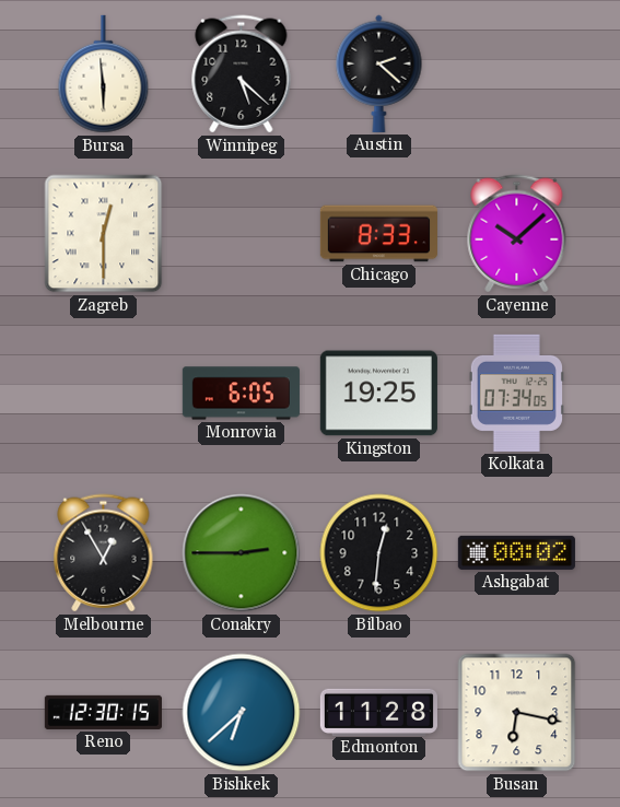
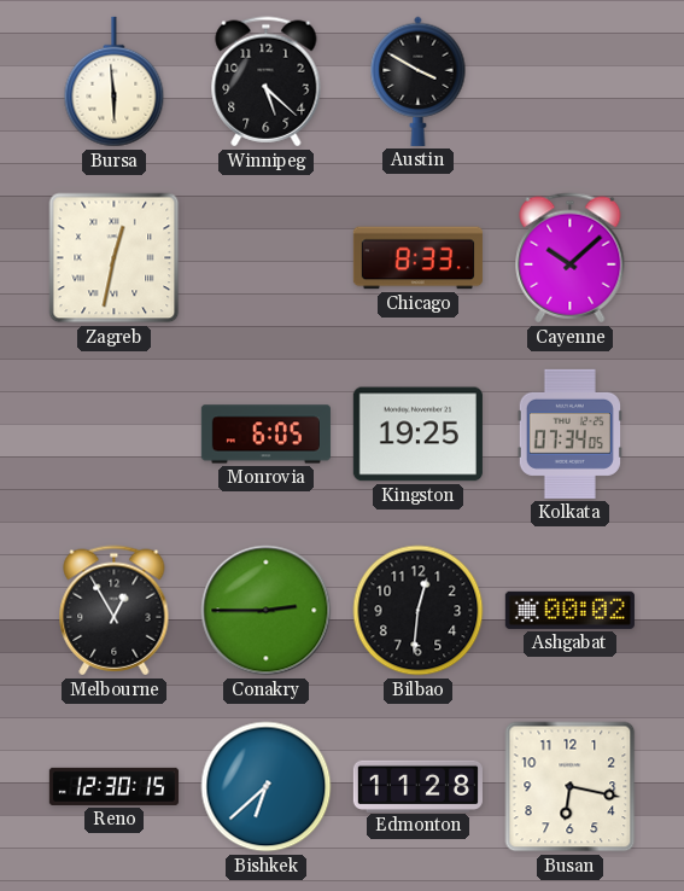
Austin: 2:22 -> 3:50
Zagreb: 12:30 -> 12:32
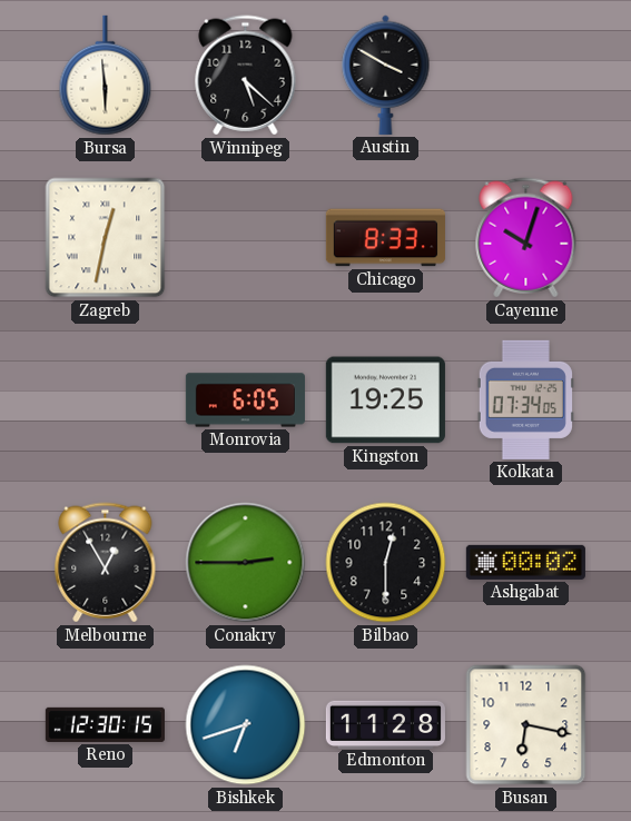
Cayenne: 10:08 -> 10:03
Bilbao: 12:31 -> 12:30
Bishkek: 6:38 -> 6:42
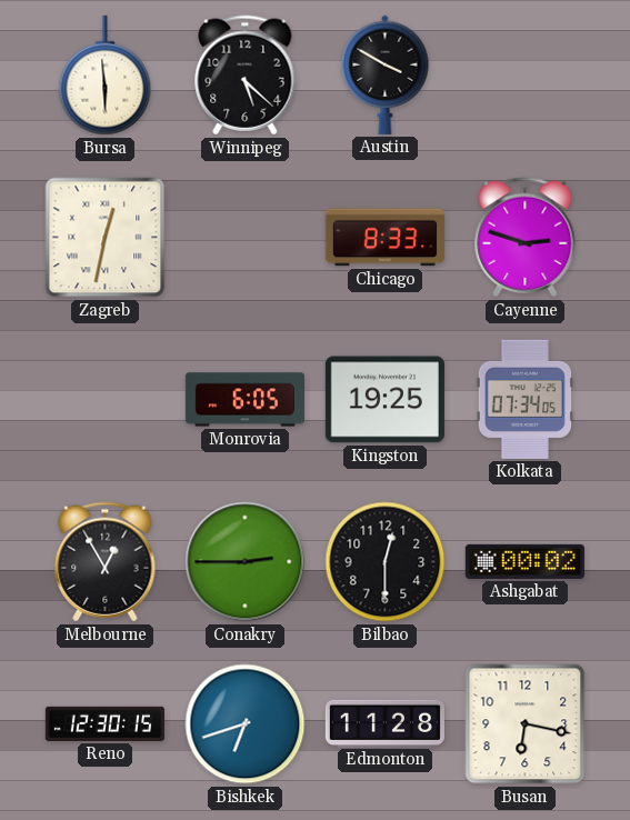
Cayenne: 10:03 -> 2:48
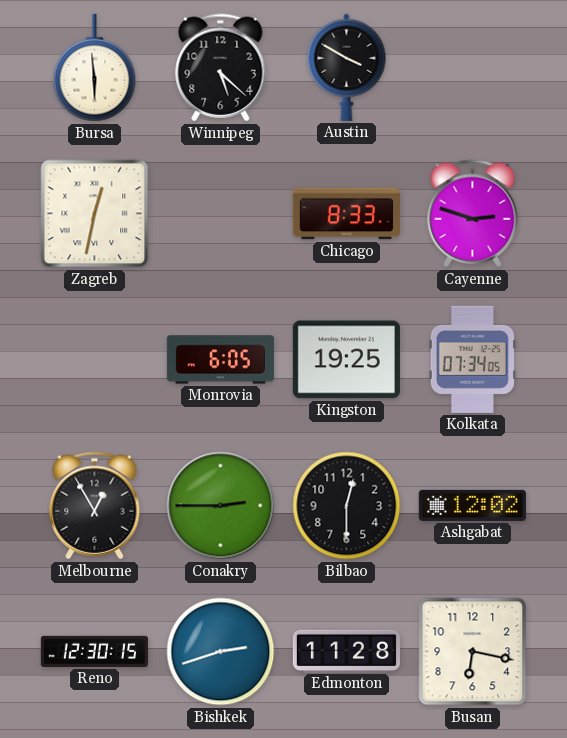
Ashgabat: 00:02 -> 12:02
Bishkek: 6:42 -> 2:42
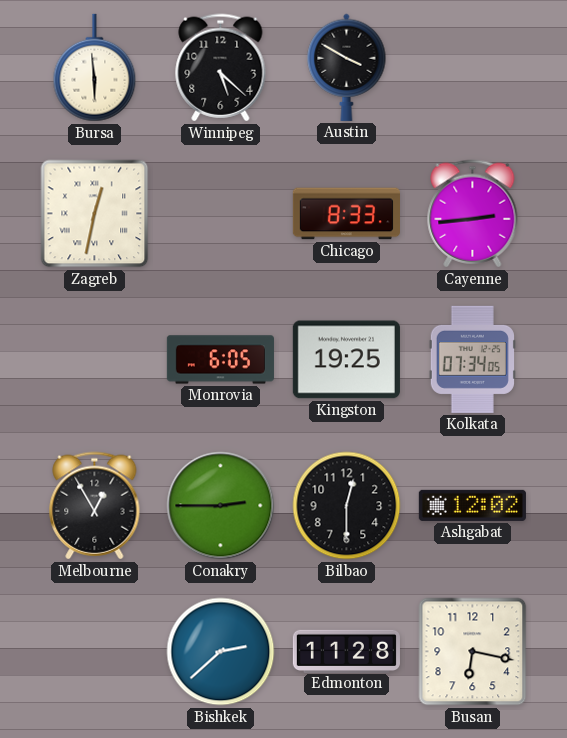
Cayenne: 2:48 -> 2:44
Reno: 12:30 -> none
Bishkek: 2:42 -> 2:38
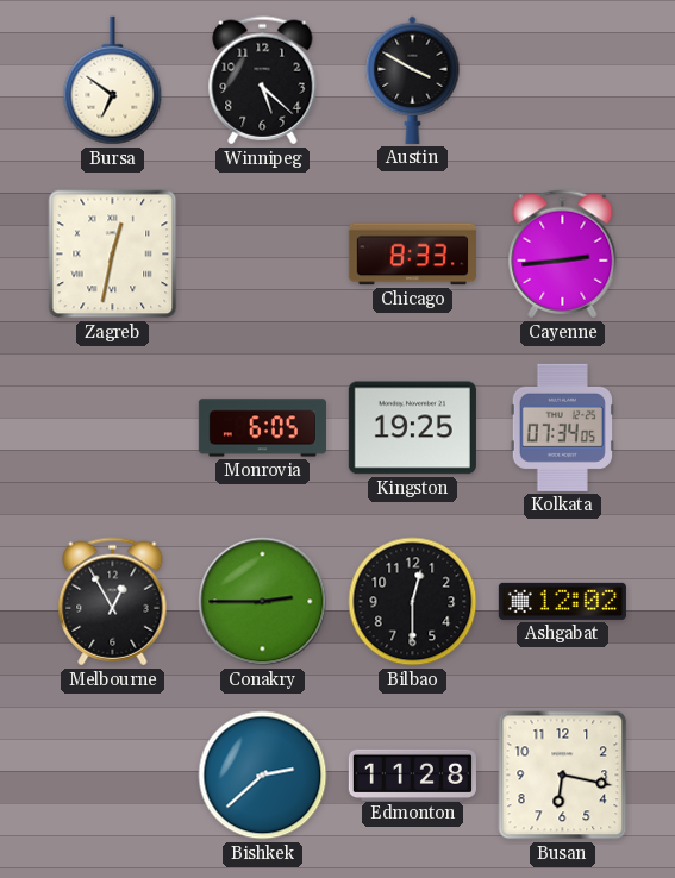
Bursa: 5:59 -> 6:51
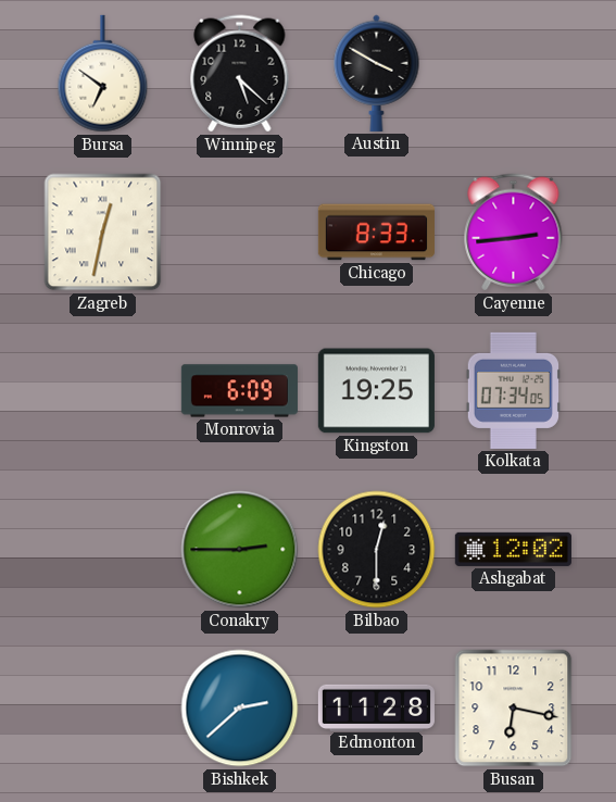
Monrovia: 6:05 -> 6:09
Melbourne: 12:55 -> none
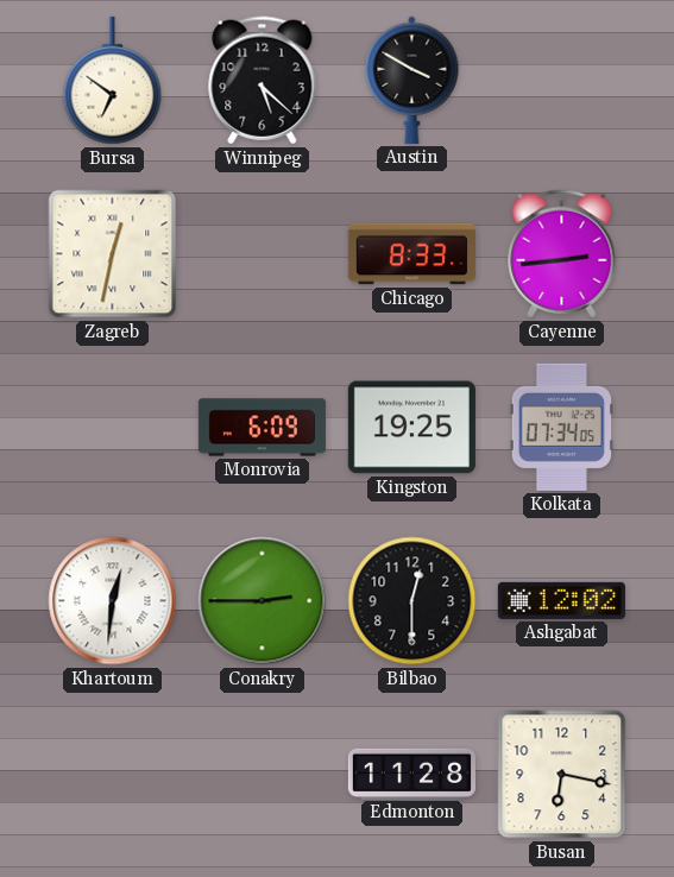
Khartoum: none -> 12:31
Bishkek: 2:38 -> none
